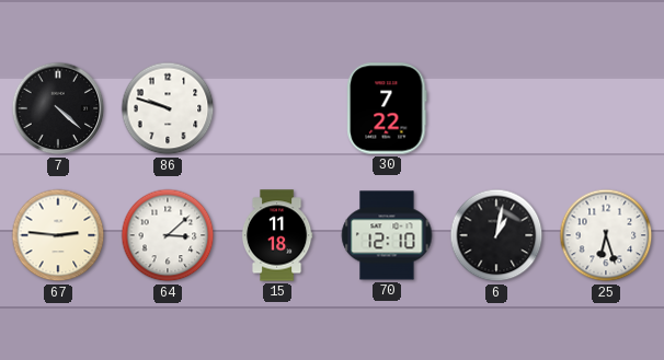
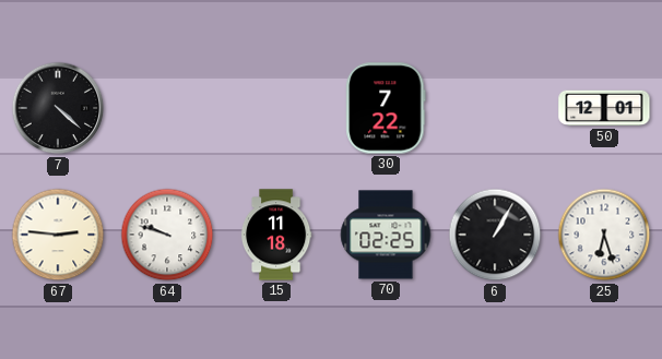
86: 9:48 -> none
50: none -> 12:01
64: 3:08 -> 9:48
70: 12:10 -> 02:25
6: 1:02 -> 1:05
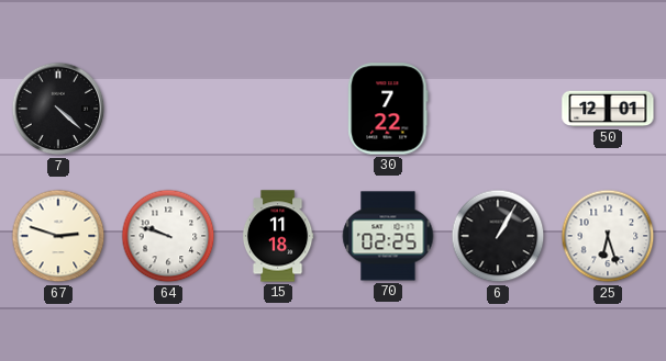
67: 2:46 -> 2:48
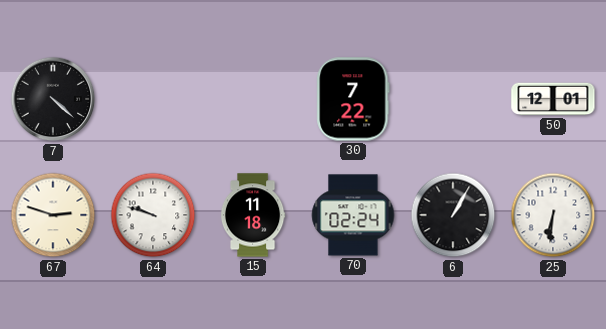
70: 02:25 -> 02:24
25: 6:27 -> 6:31
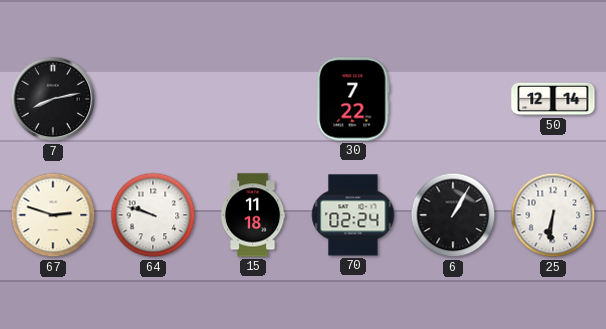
7: 4:22 -> 8:13
50: 12:01 -> 12:14
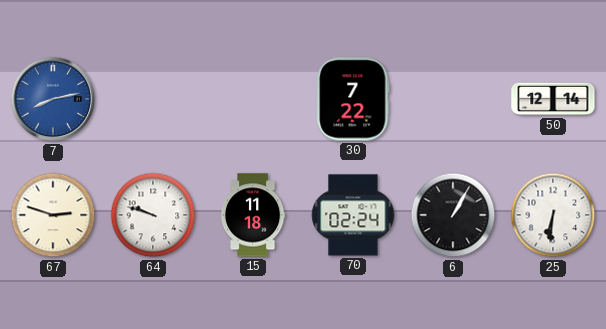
7 dial: black -> blue
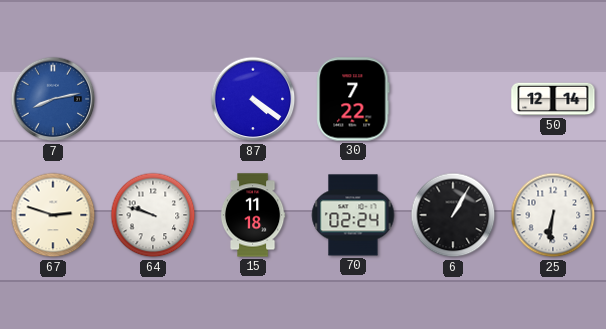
87: none -> 4:21
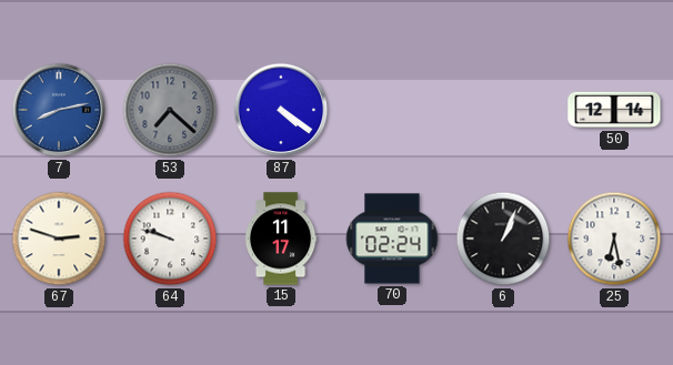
53: none -> 7:22
30: 7:22 -> none
15: 11:18 -> 11:17
6: 1:05 -> 1:04
25: 6:31 -> 6:28
